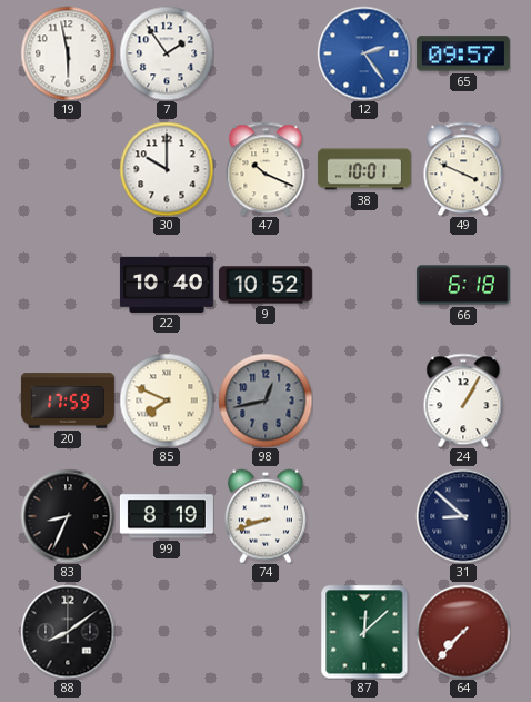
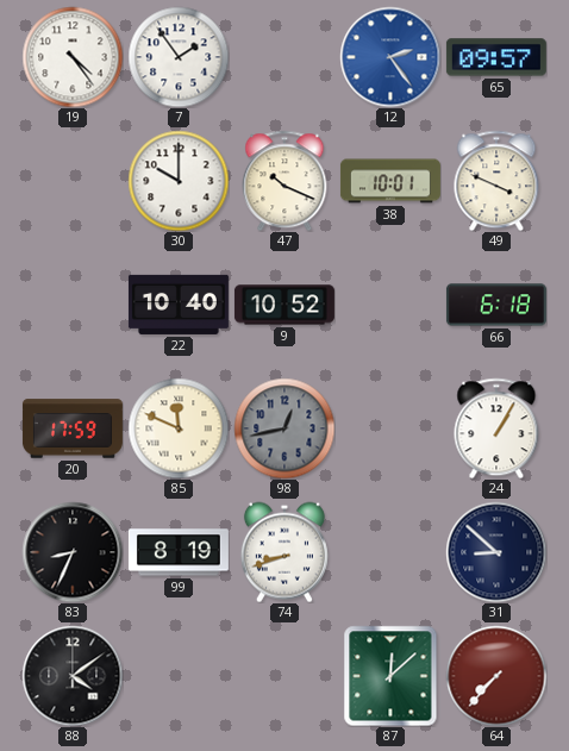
19: 5:58 -> 4:24
85: 7:49 -> 11:49
88: 8:09 -> 4:09
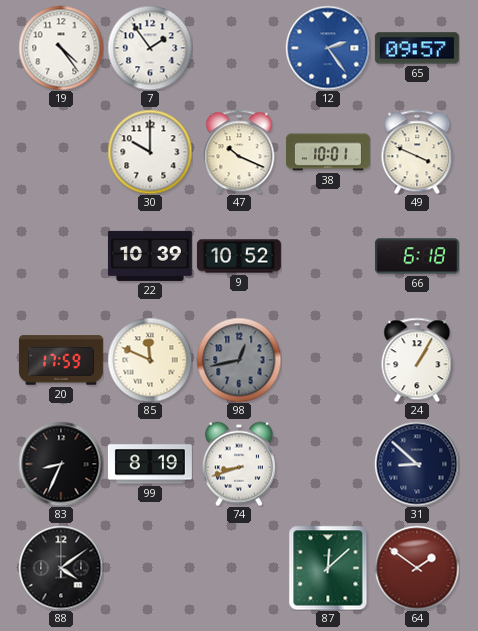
22: 10:40 -> 10:39
64: 7:37 -> 1:51
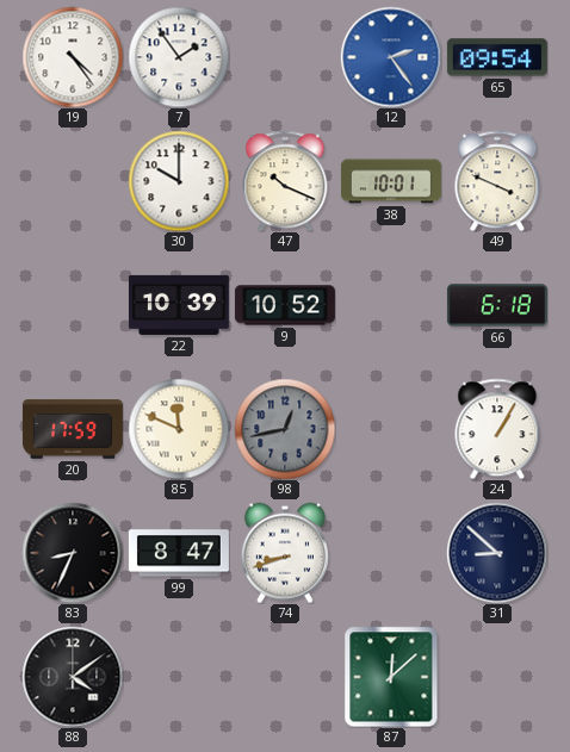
65: 09:57 -> 09:54
99: 8:19 -> 8:47
64: 1:51 -> none
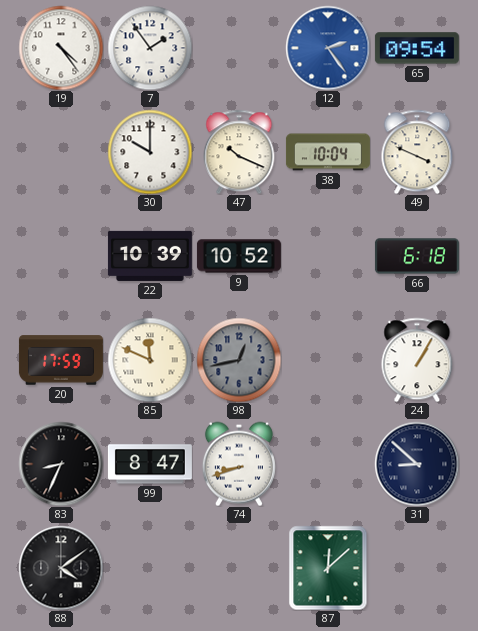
38: 10:01 -> 10:04
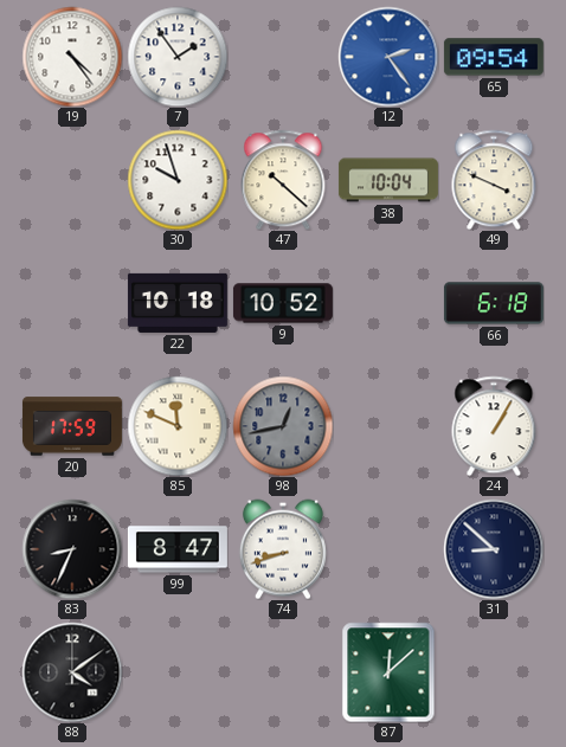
30: 10:00 -> 9:57
47: 10:19 -> 10:22
22: 10:39 -> 10:18
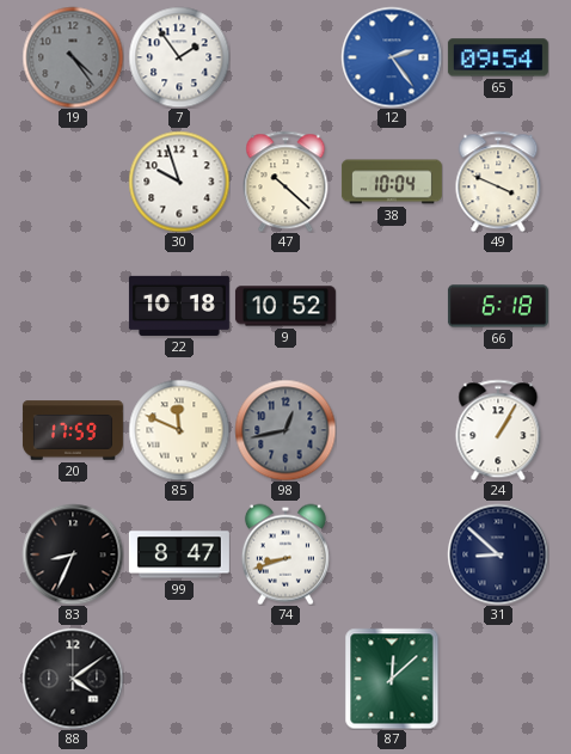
19 dial: white -> grey
